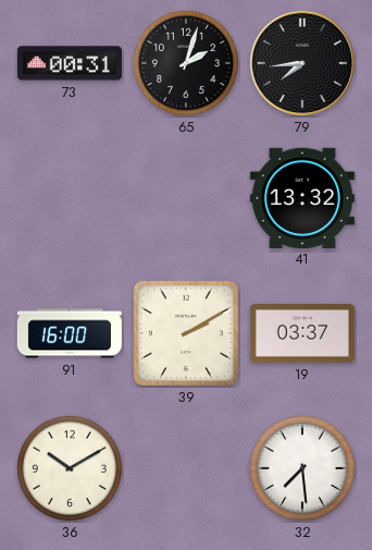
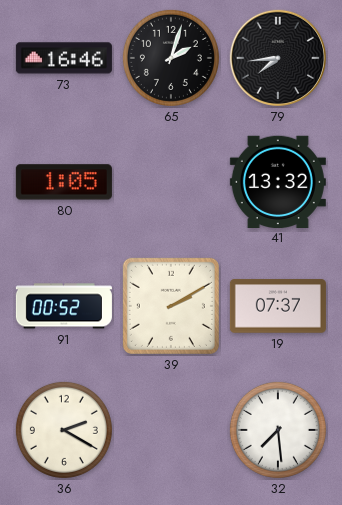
73: 00:31 -> 16:46
80: none -> 1:05
91: 16:00 -> 00:52
19: 03:37 -> 07:37
36: 10:10 -> 2:20
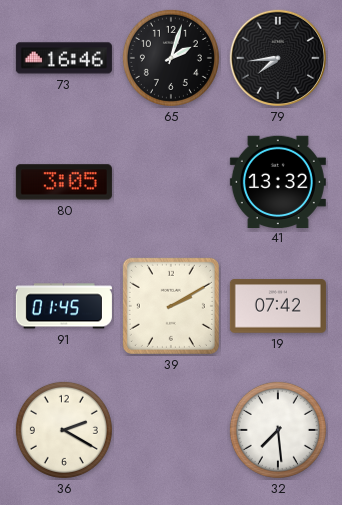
80: 1:05 -> 3:05
91: 00:52 -> 01:45
19: 07:37 -> 07:42
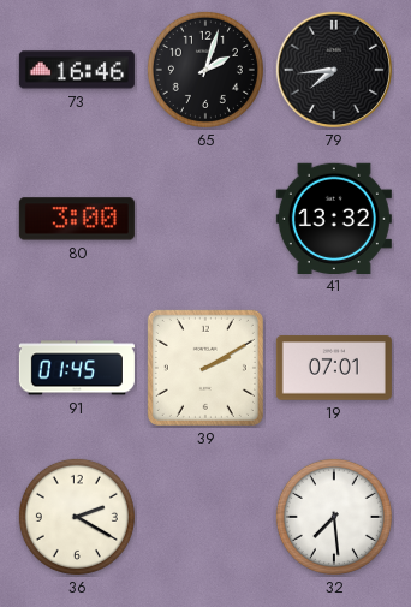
80: 3:05 -> 3:00
19: 07:42 -> 07:01
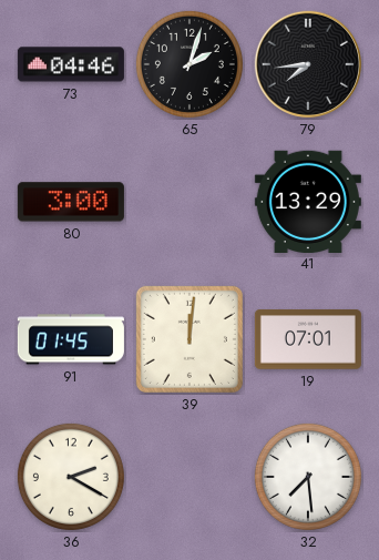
73: 16:46 -> 04:46
41: 13:32 -> 13:29
39: 2:10 -> 12:01
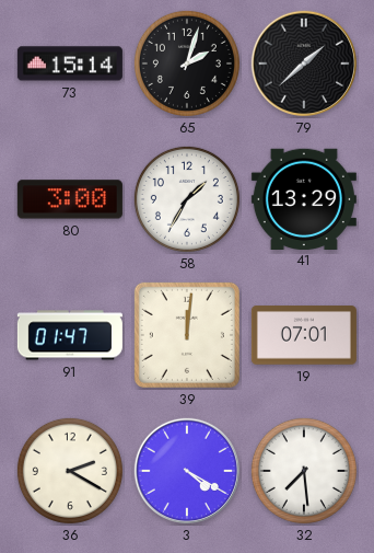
73: 04:46 -> 15:14
79: 7:44 -> 1:38
58: none -> 1:35
91: 01:45 -> 01:47
3: none -> 4:20
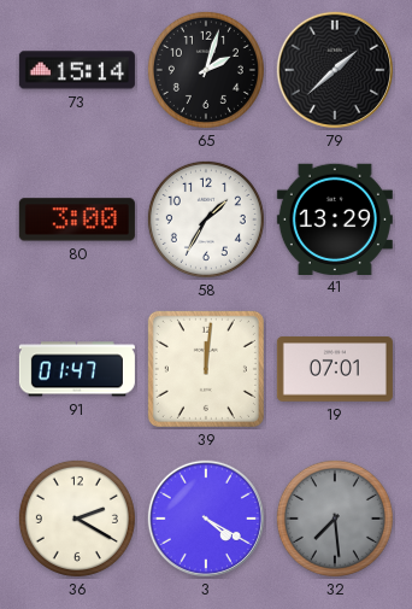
32 dial: white -> grey
